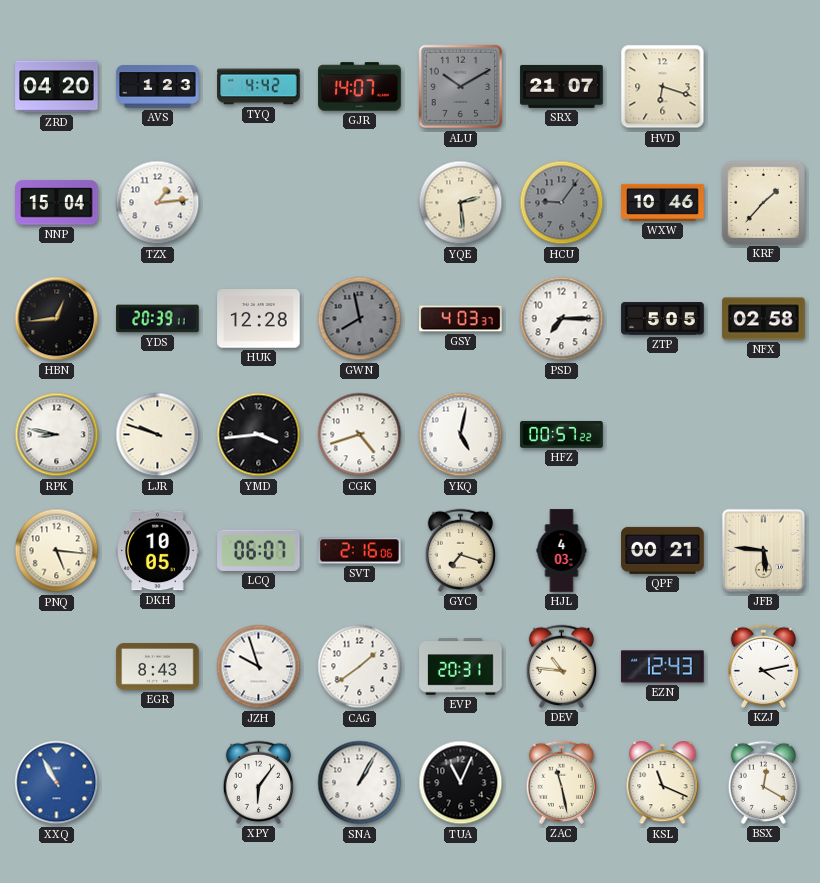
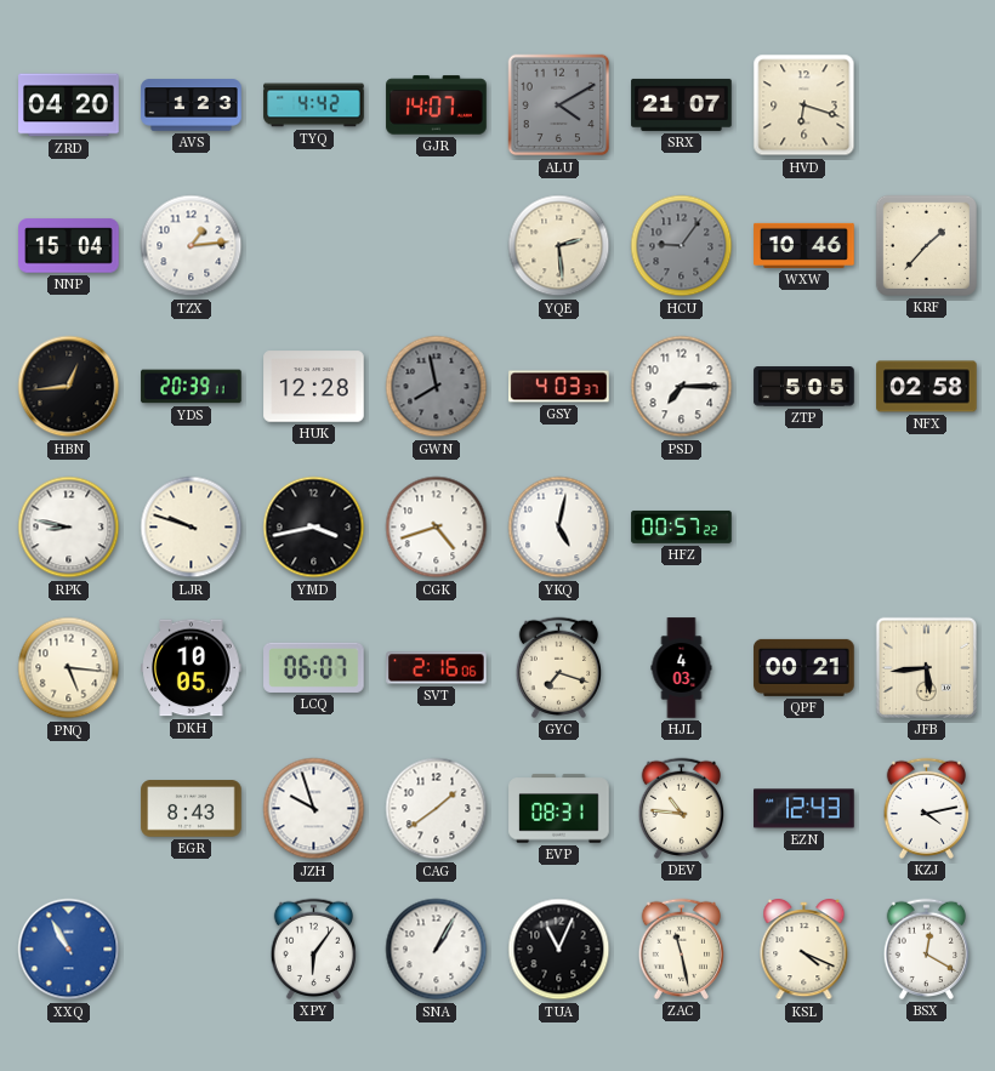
ALU: 10:10 -> 4:10
YMD: 3:44 -> 3:43
JFB: 5:46 -> 5:44
EVP: 20:31 -> 08:31
KSL: 11:19 -> 4:19
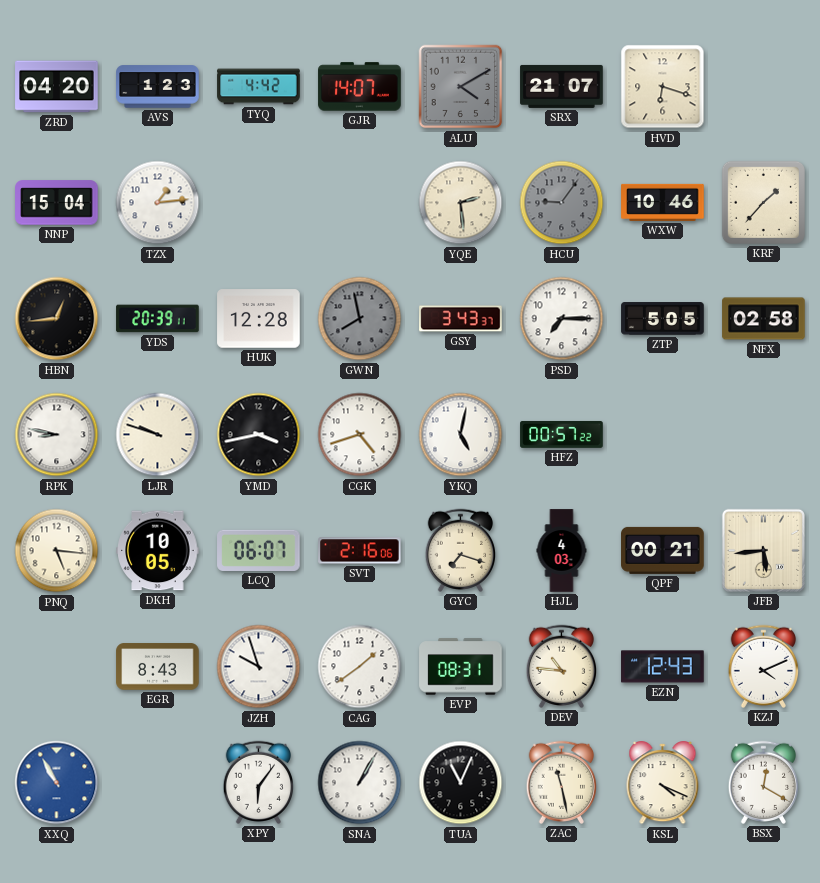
GSY: 4:03 -> 3:43
KZJ: 4:13 -> 4:11
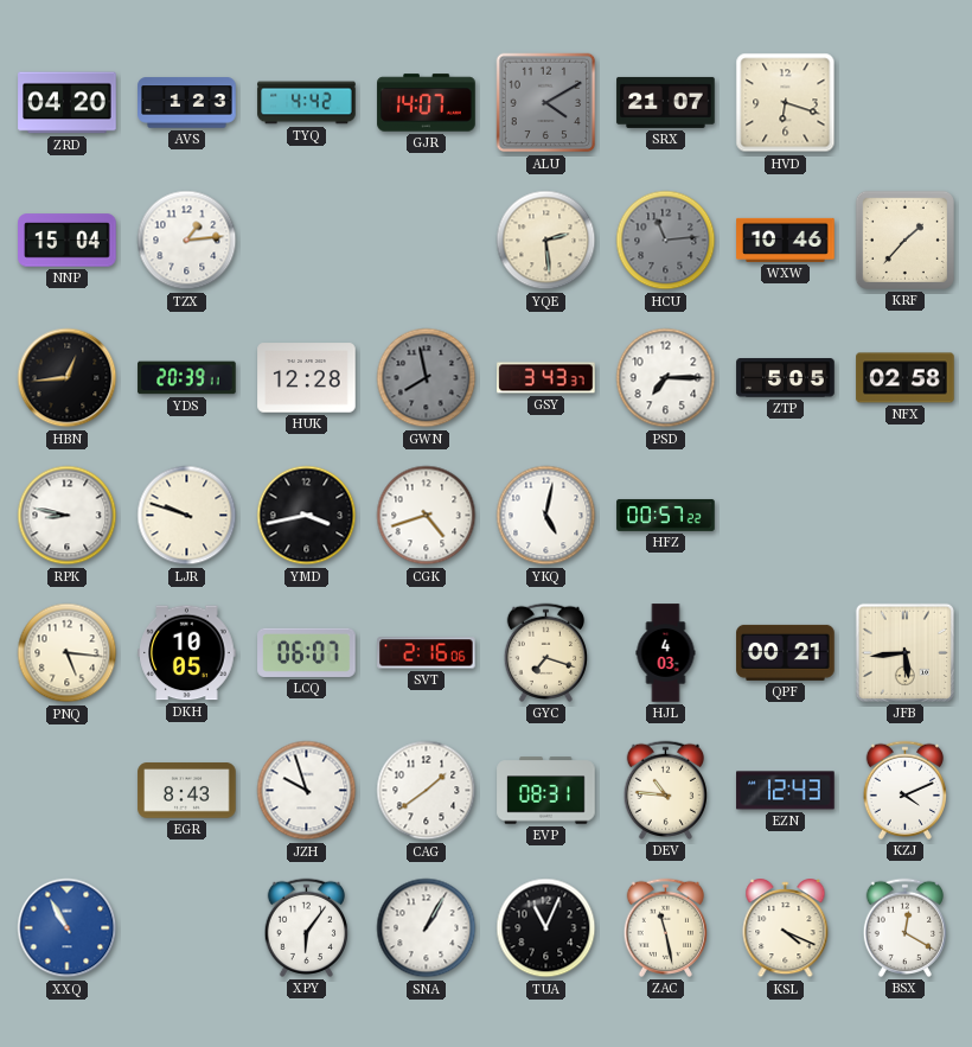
HCU: 9:06 -> 11:14
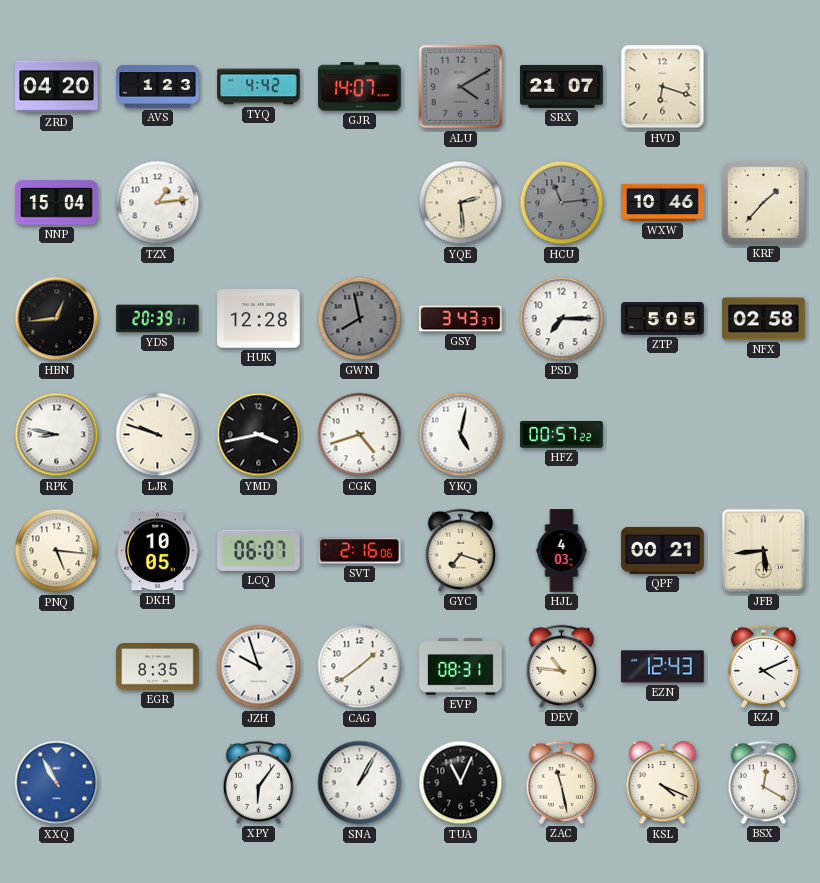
EGR: 8:43 -> 8:35
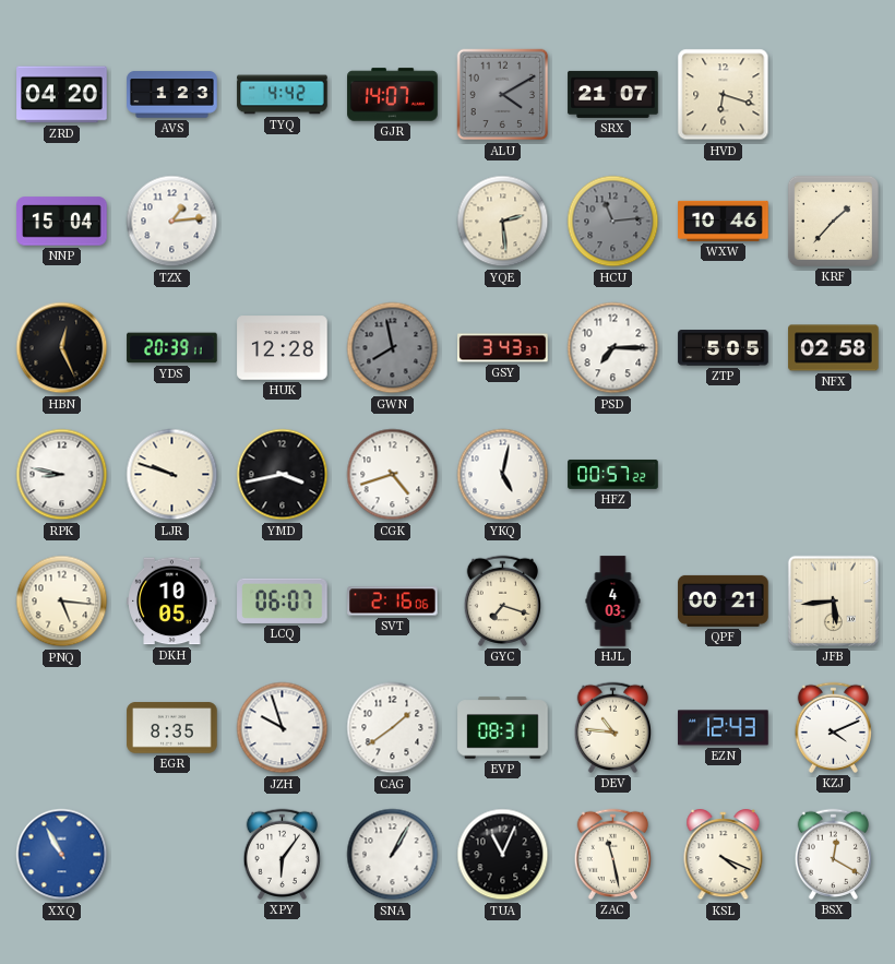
HBN: 12:44 -> 12:26
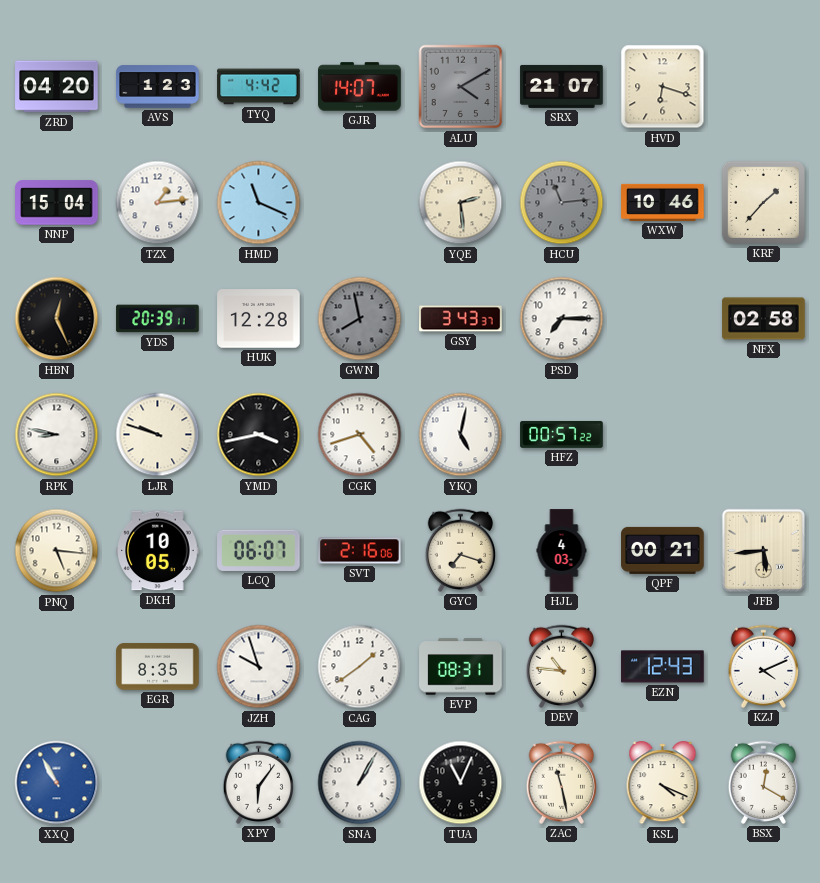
HMD: none -> 11:19
ZTP: 5:05 -> none
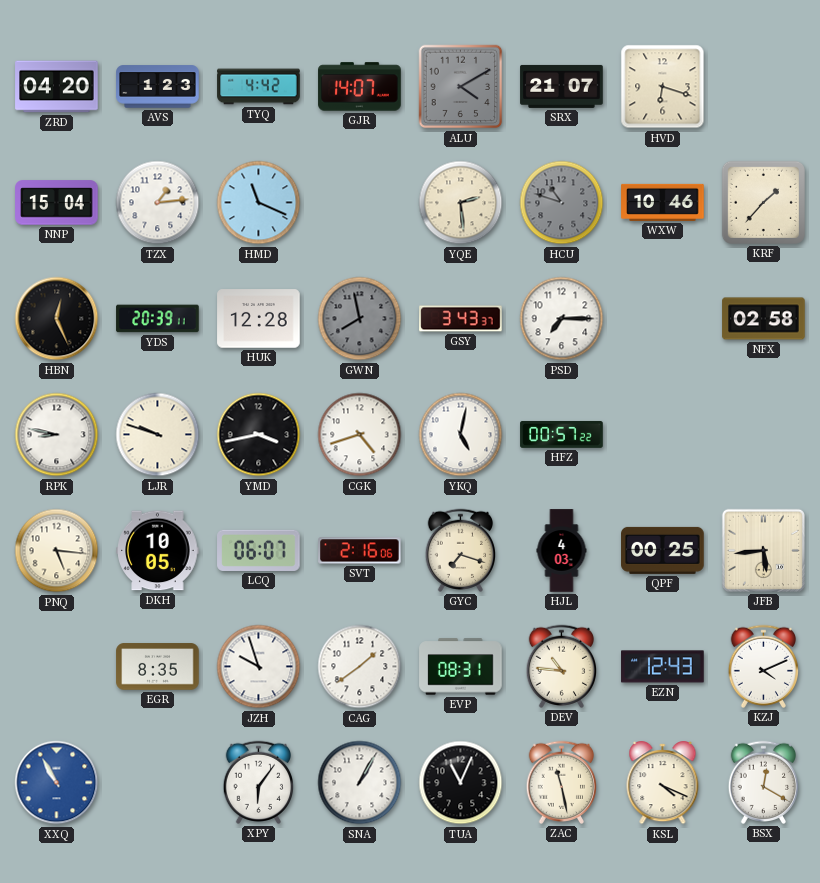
HCU: 11:14 -> 10:48
QPF: 00:21 -> 00:25
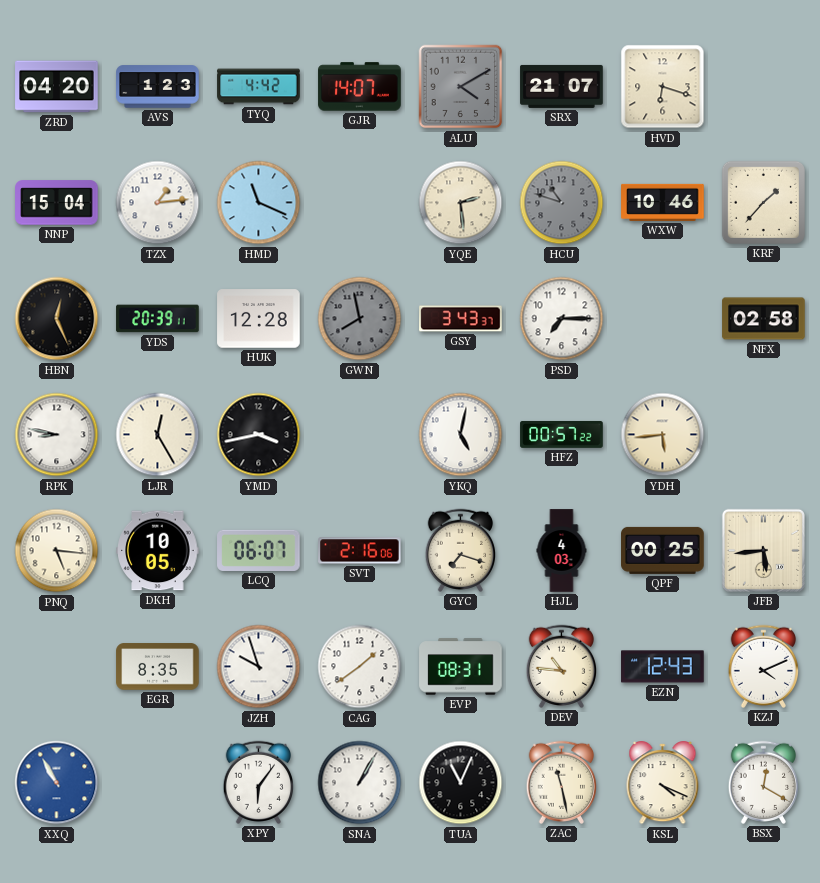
LJR: 9:48 -> 12:25
CGK: 4:42 -> none
YDH: none -> 5:44
